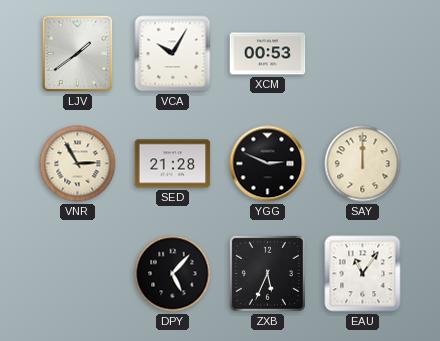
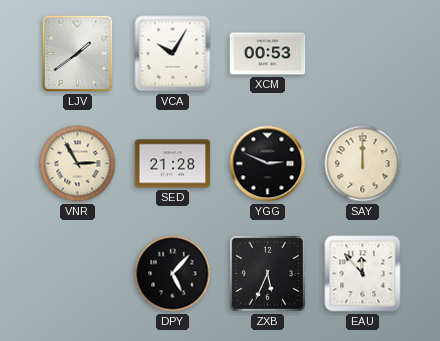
EAU: 11:06 -> 11:53
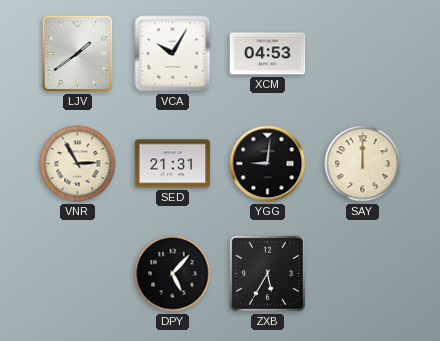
XCM: 00:53 -> 04:53
SED: 21:28 -> 21:31
YGG: 2:49 -> 9:01
ZXB: 5:34 -> 5:35
EAU: 11:53 -> none
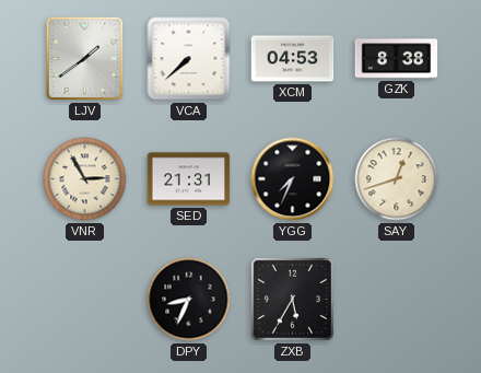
VCA: 10:05 -> 7:38
GZK: none -> 8:38
YGG: 9:01 -> 7:34
SAY: 12:00 -> 12:42
DPY: 5:07 -> 8:34
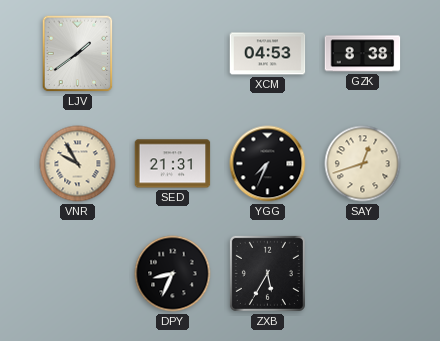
VCA: 7:38 -> none
VNR: 2:55 -> 9:55
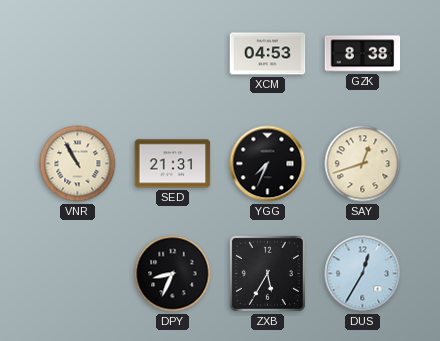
LJV: 1:39 -> none
VNR: 9:55 -> 10:55
DUS: none -> 12:35
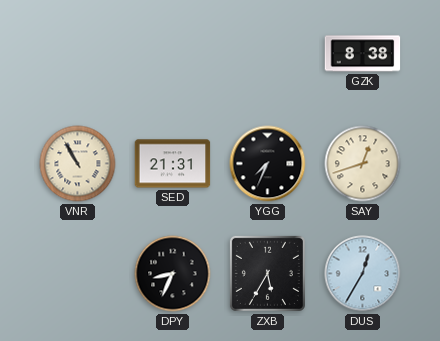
XCM: 04:53 -> none
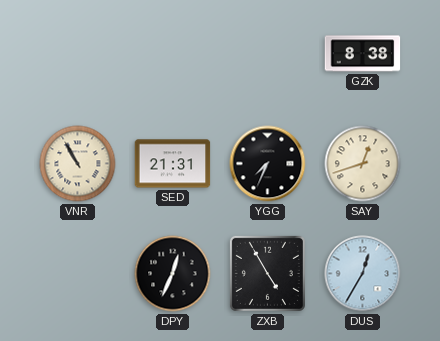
DPY: 8:34 -> 12:34
ZXB: 5:35 -> 4:55
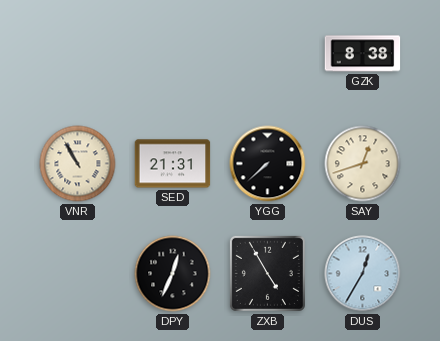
YGG: 7:34 -> 7:38
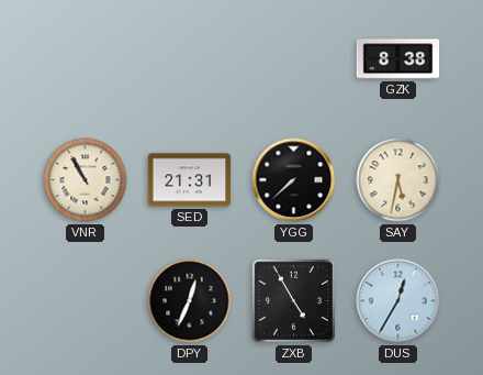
SAY: 12:42 -> 5:32
